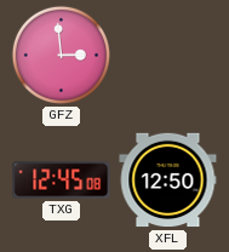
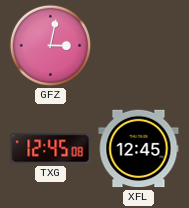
GFZ: 2:59 -> 3:02
XFL: 12:50 -> 12:45
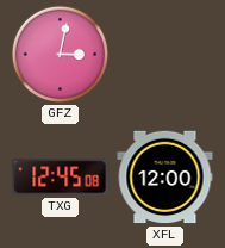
XFL: 12:45 -> 12:00
